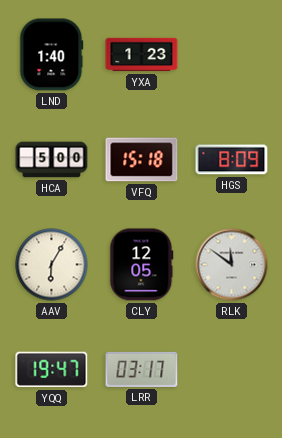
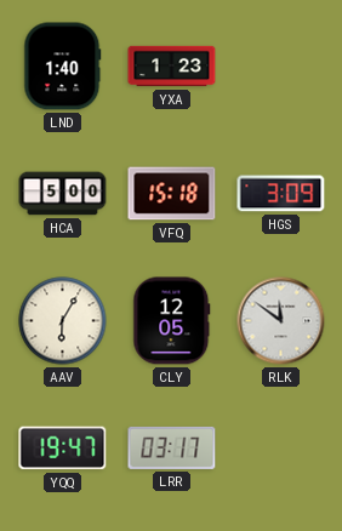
HGS: 8:09 -> 3:09
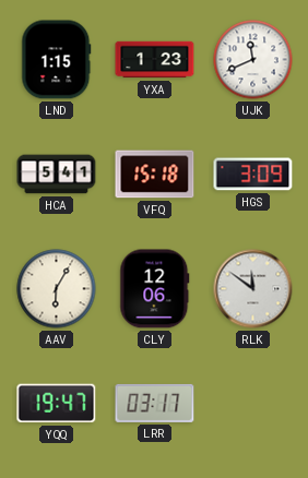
LND: 1:40 -> 1:15
UJK: none -> 11:41
HCA: 5:00 -> 5:41
CLY: 12:05 -> 12:06
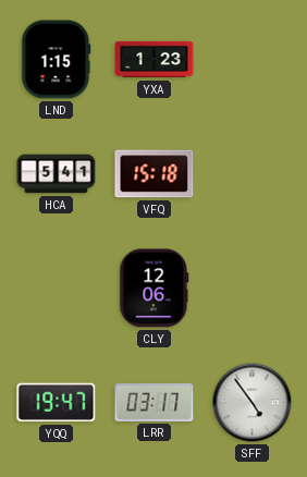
UJK: 11:41 -> none
HGS: 3:09 -> none
AAV: 6:05 -> none
RLK: 11:51 -> none
SFF: none -> 4:54
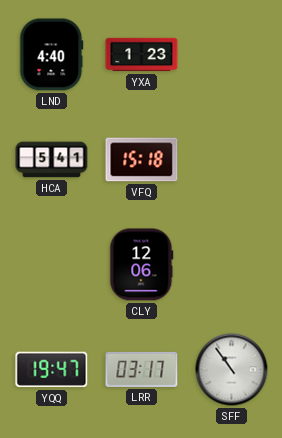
LND: 1:15 -> 4:40
SFF: 4:54 -> 10:54
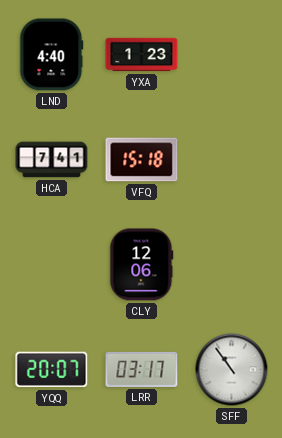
HCA: 5:41 -> 7:41
YQQ: 19:47 -> 20:07
